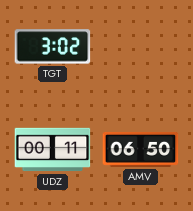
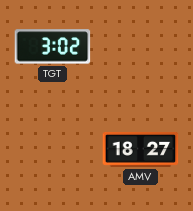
UDZ: 00:11 -> none
AMV: 06:50 -> 18:27
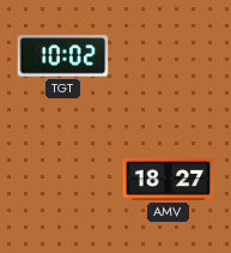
TGT: 3:02 -> 10:02
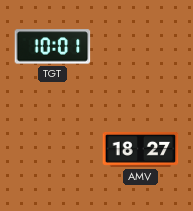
TGT: 10:02 -> 10:01
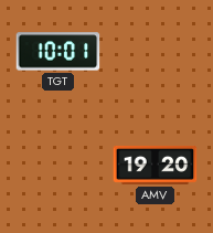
AMV: 18:27 -> 19:20
